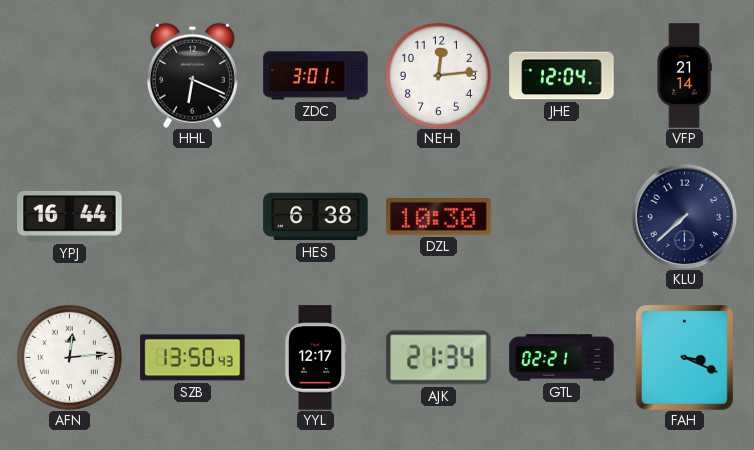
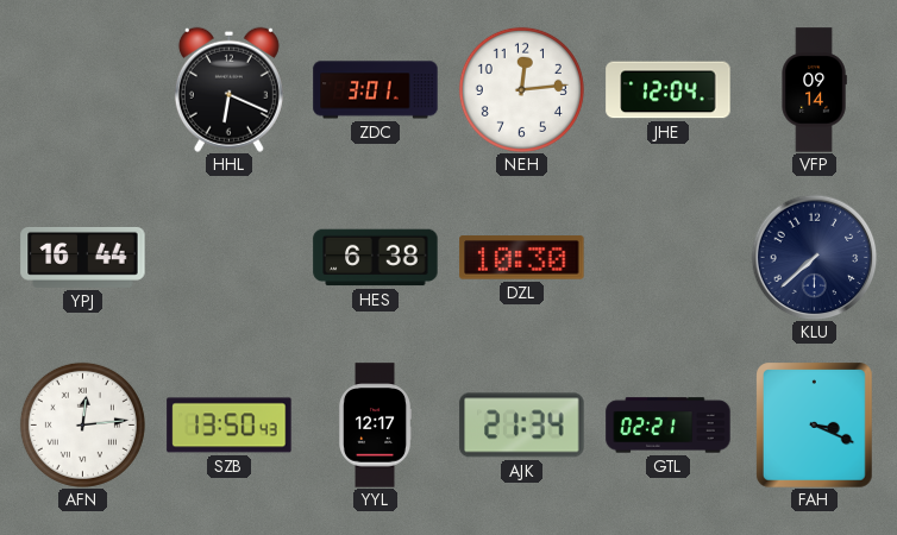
VFP: 21:14 -> 09:14
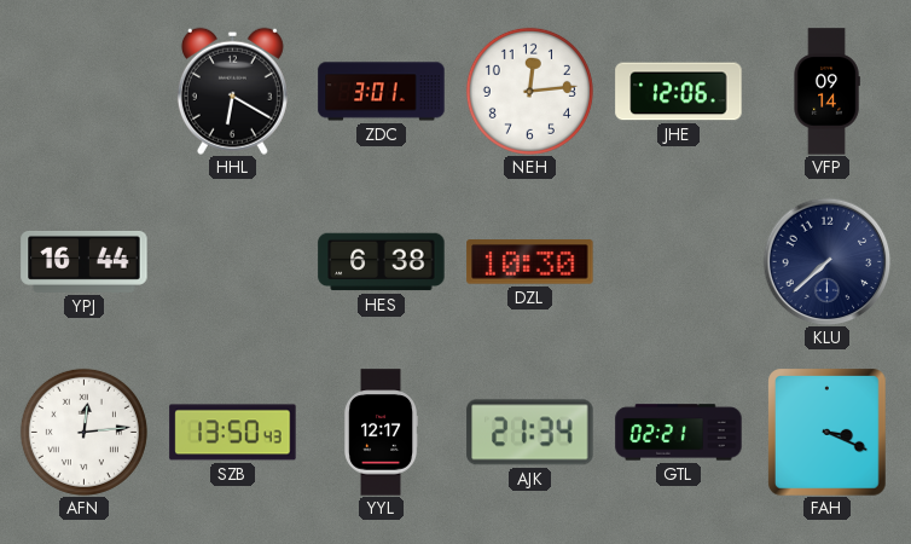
HHL: 6:19 -> 6:20
JHE: 12:04 -> 12:06
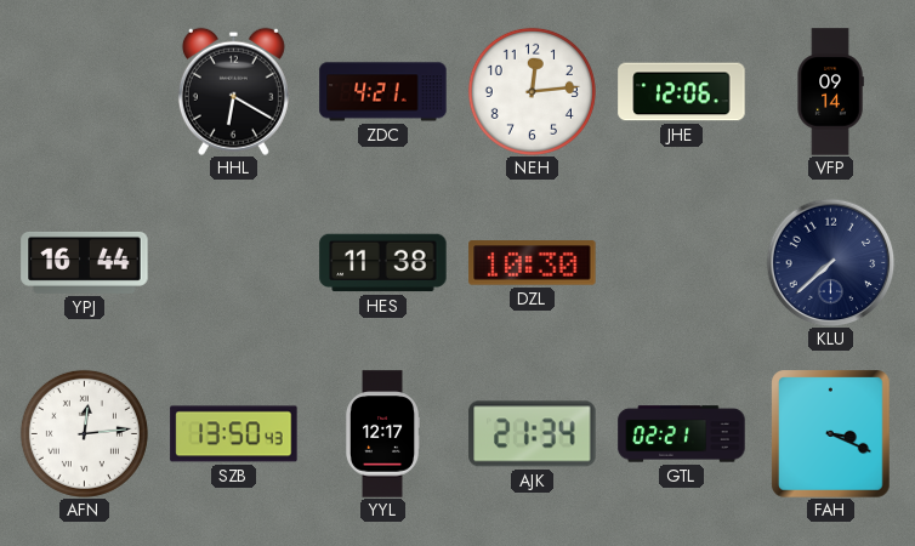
ZDC: 3:01 -> 4:21
HES: 6:38 -> 11:38
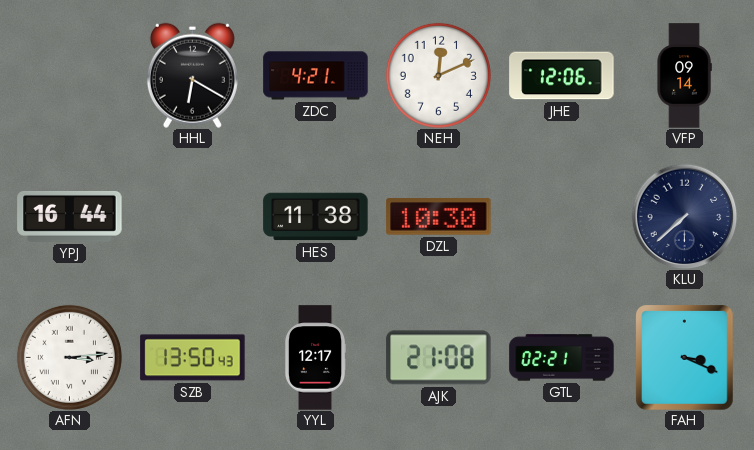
NEH: 12:14 -> 12:11
AFN: 12:14 -> 3:14
AJK: 21:34 -> 21:08
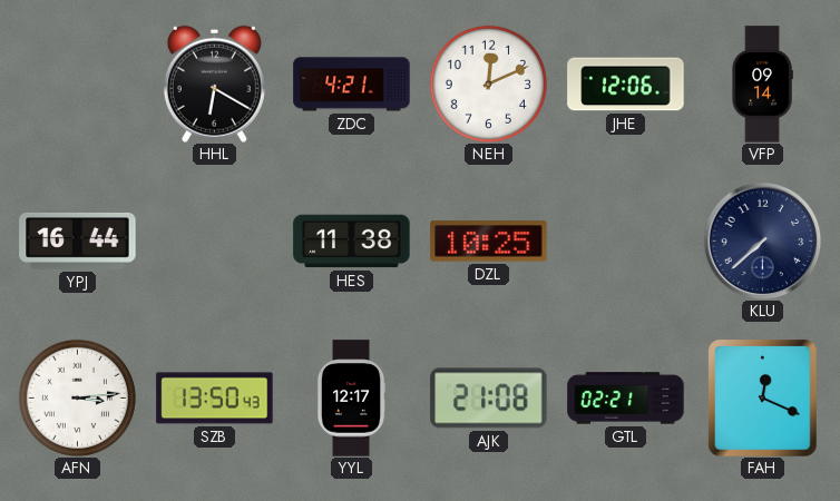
DZL: 10:30 -> 10:25
FAH: 3:19 -> 12:19
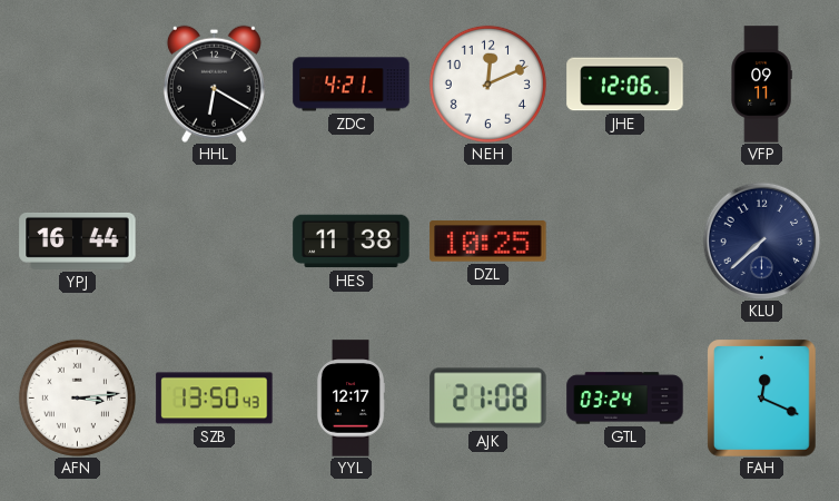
VFP: 09:14 -> 09:11
GTL: 02:21 -> 03:24
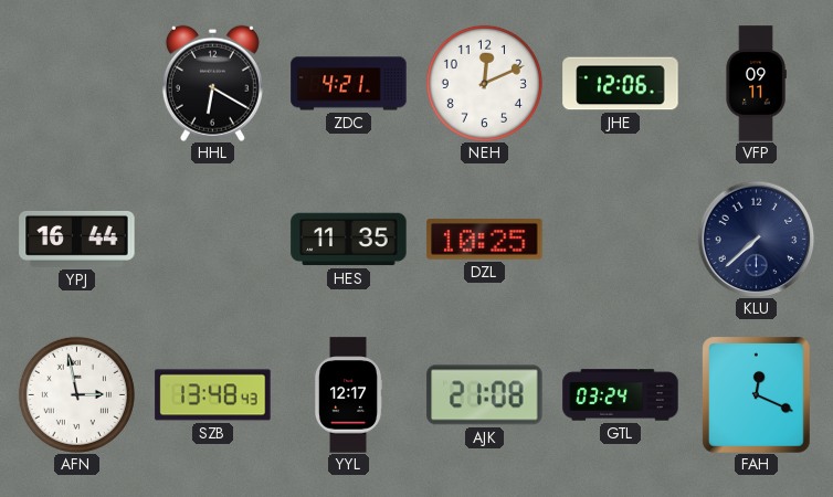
HES: 11:38 -> 11:35
AFN: 3:14 -> 2:58
SZB: 13:50 -> 13:48
